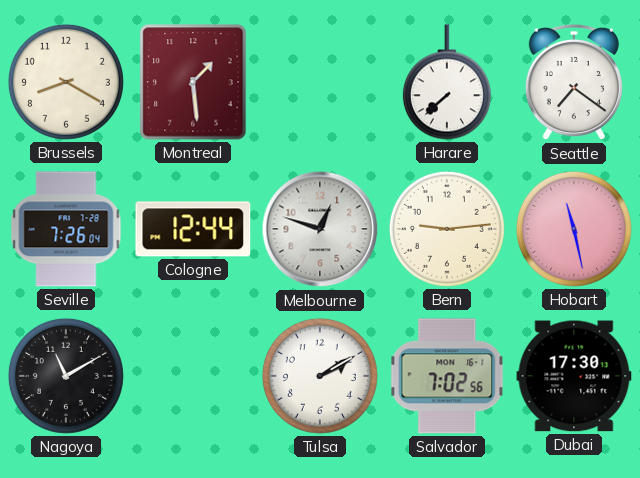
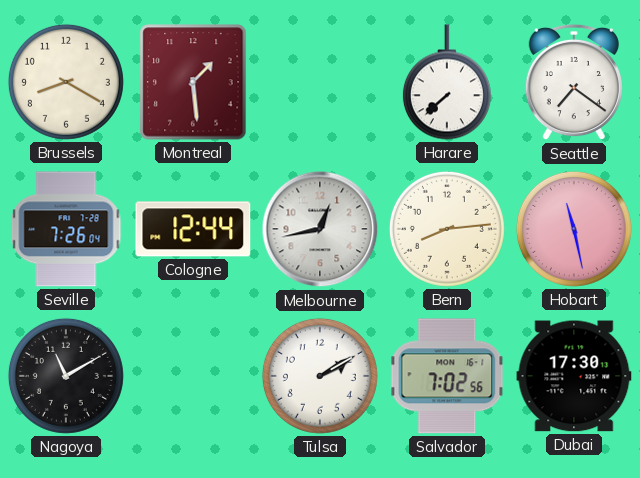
Melbourne: 12:48 -> 12:43
Bern: 9:14 -> 8:14
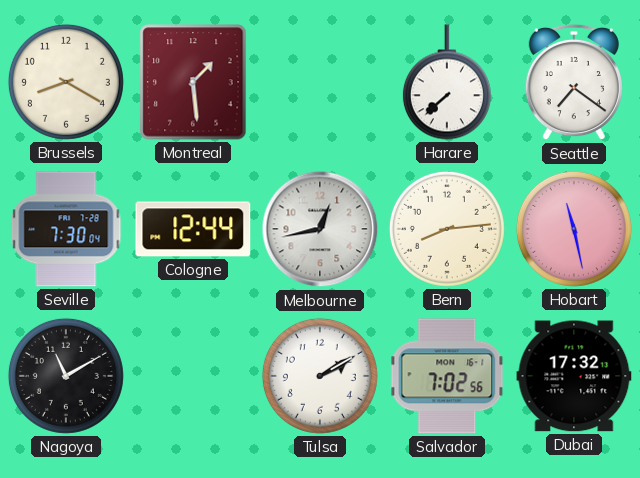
Seville: 7:26 -> 7:30
Dubai: 17:30 -> 17:32
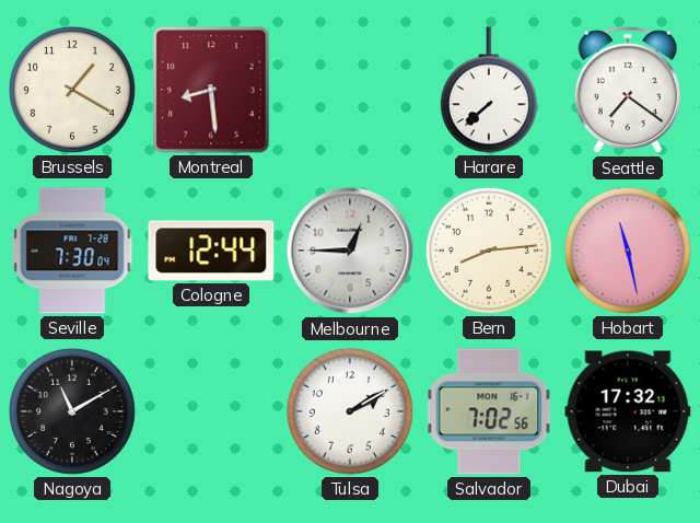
Brussels: 8:20 -> 1:20
Montreal: 1:29 -> 8:29
Melbourne: 12:43 -> 12:45
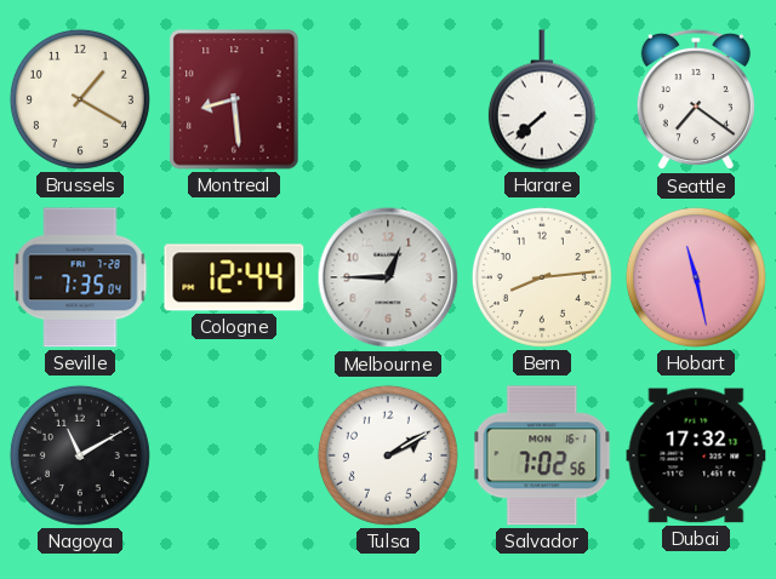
Seville: 7:30 -> 7:35
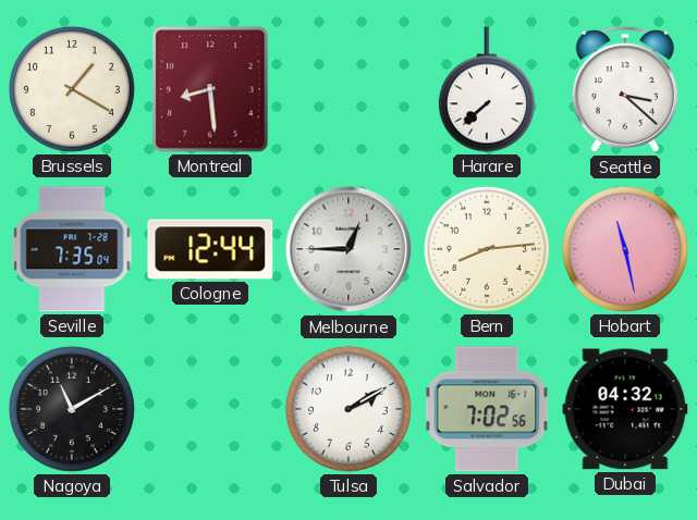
Seattle: 7:21 -> 3:22
Dubai: 17:32 -> 04:32
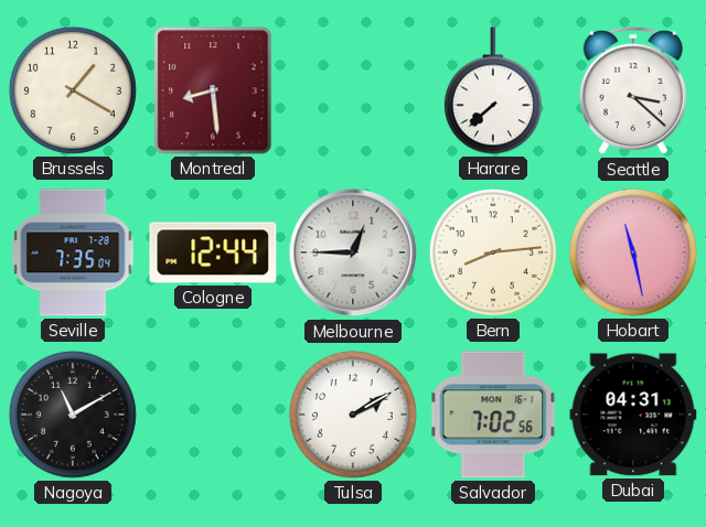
Dubai: 04:32 -> 04:31
